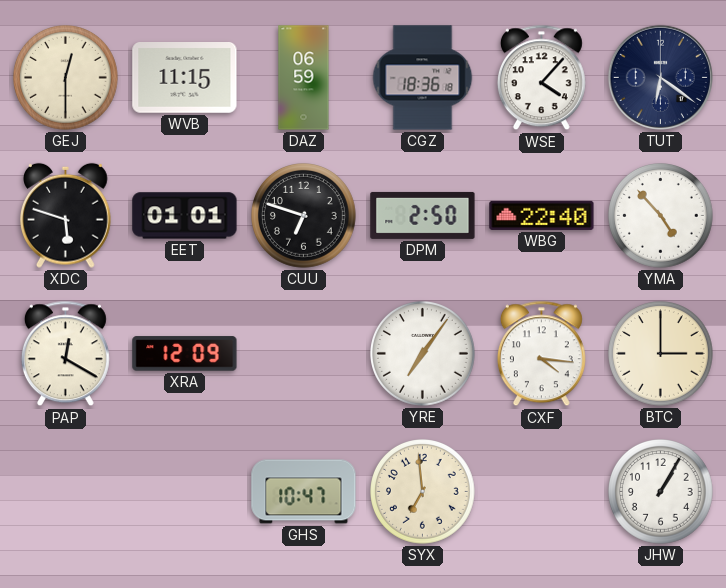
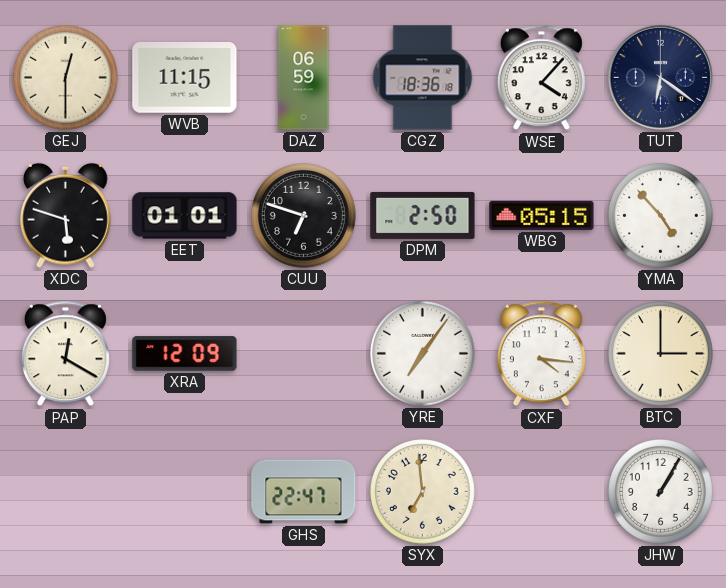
WBG: 22:40 -> 05:15
GHS: 10:47 -> 22:47
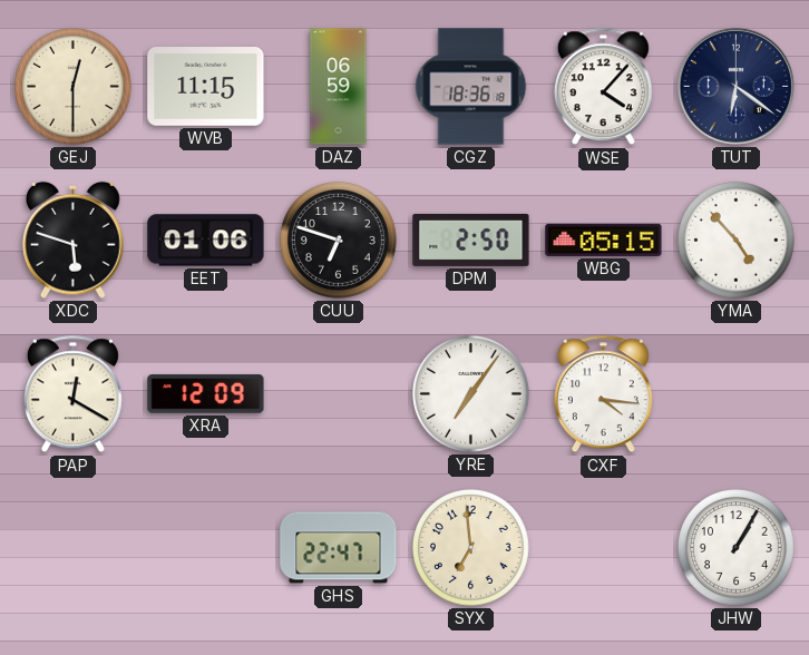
EET: 01:01 -> 01:06
BTC: 3:00 -> none
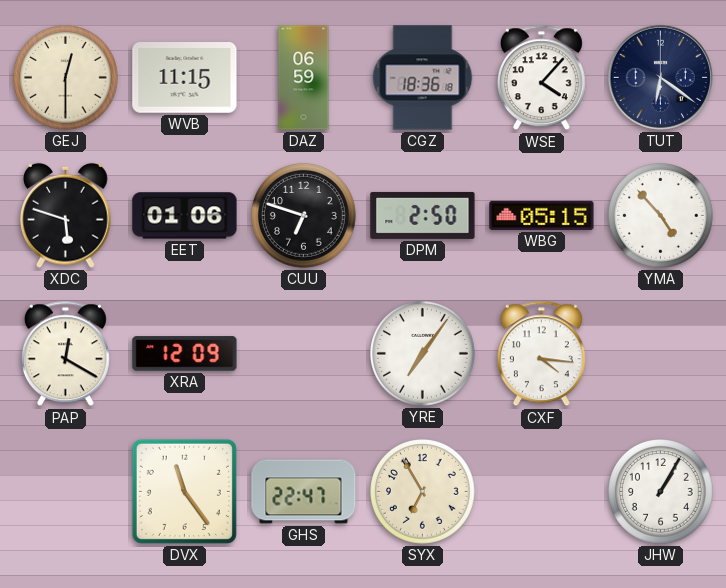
DVX: none -> 11:24
SYX: 6:59 -> 6:55
